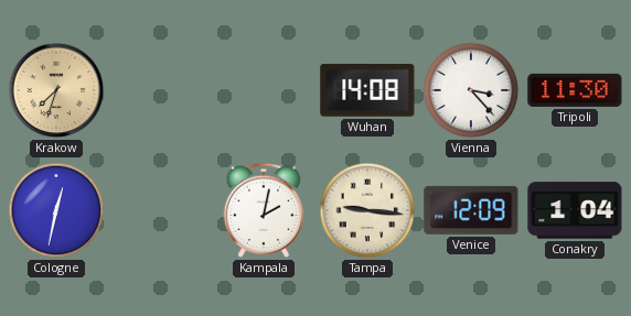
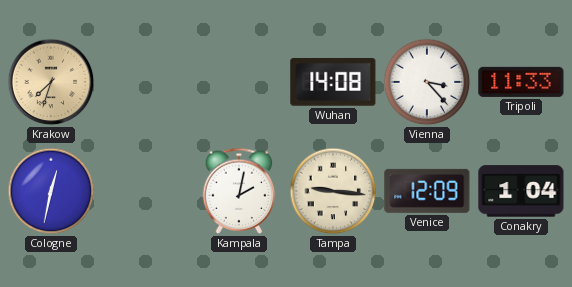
Tripoli: 11:30 -> 11:33
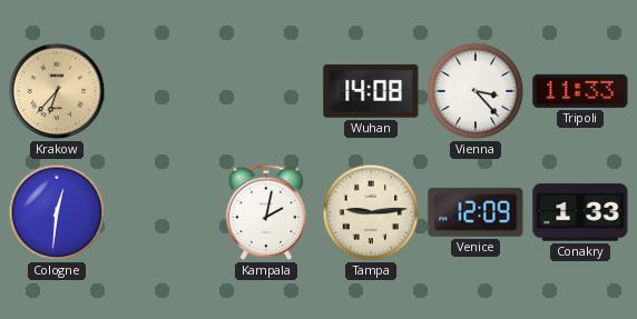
Krakow: 7:33 -> 6:37
Cologne: 12:32 -> 12:31
Tampa: 9:16 -> 9:14
Conakry: 1:04 -> 1:33
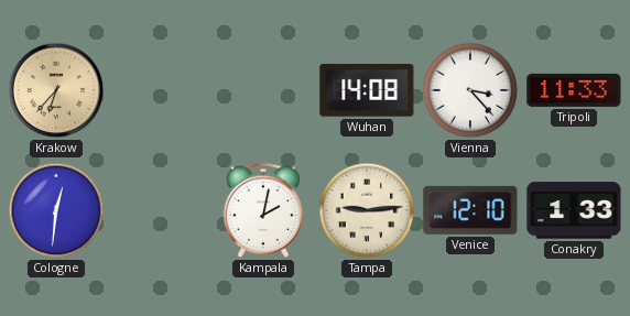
Venice: 12:09 -> 12:10
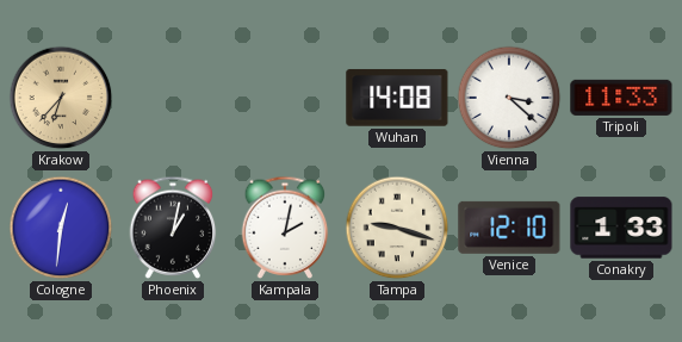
Vienna: 3:23 -> 3:22
Phoenix: none -> 1:02
Tampa: 9:14 -> 9:18
